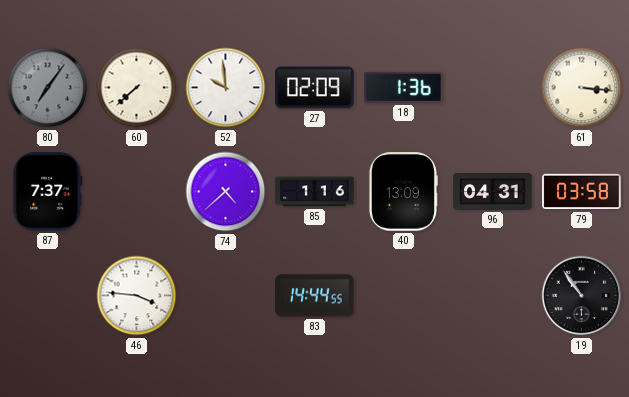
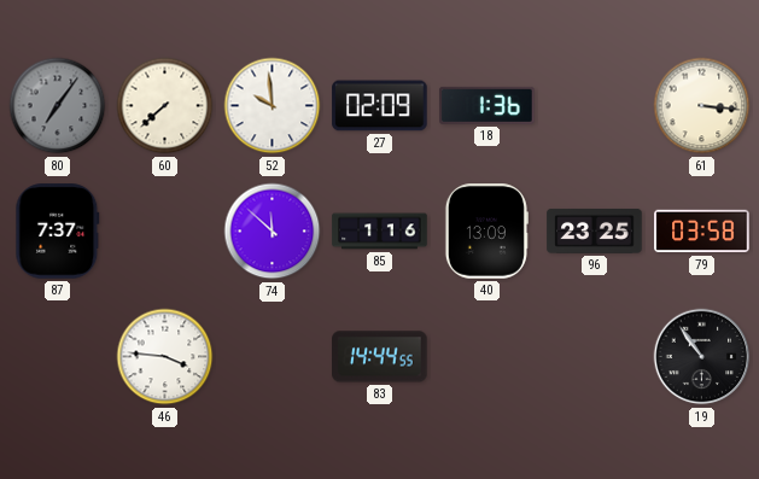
74: 4:38 -> 11:52
96: 04:31 -> 23:25
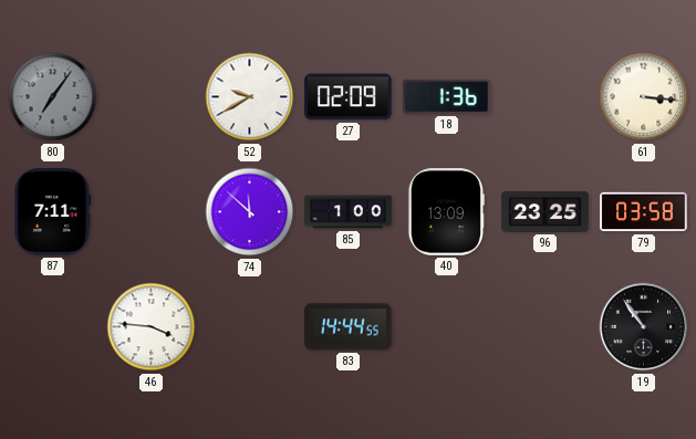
60: 7:38 -> none
52: 9:59 -> 9:40
87: 7:37 -> 7:11
85: 1:16 -> 1:00
